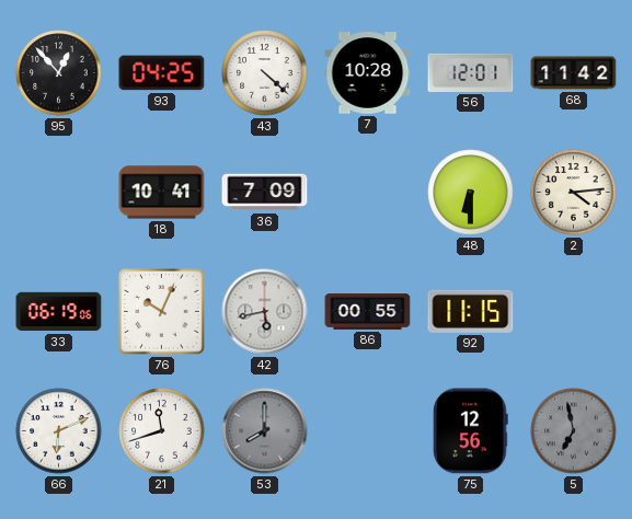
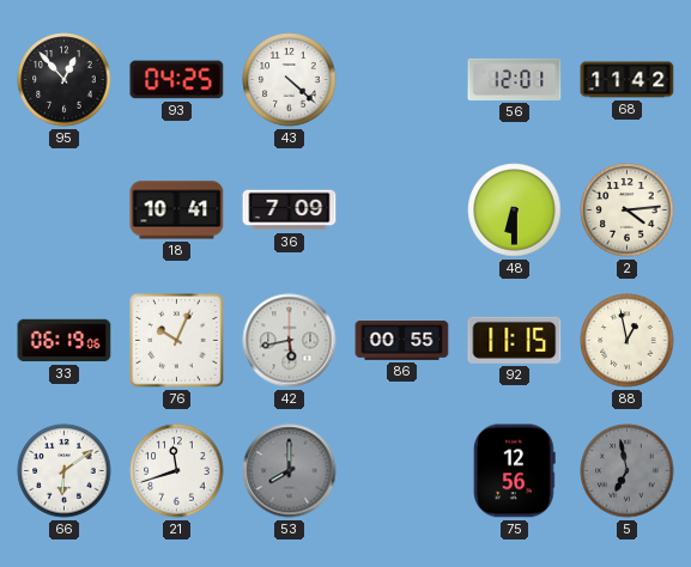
7: 10:28 -> none
88: none -> 12:58
66: 6:11 -> 6:09
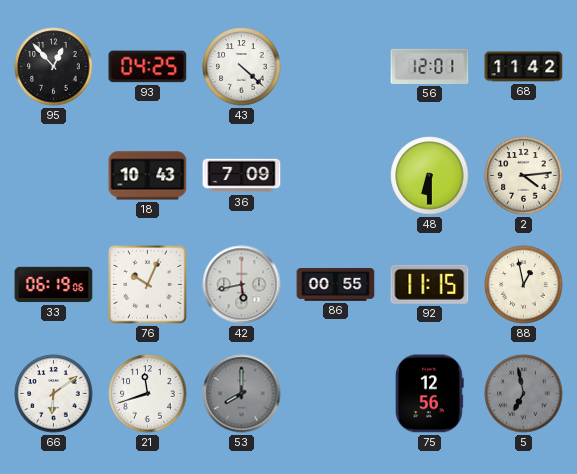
18: 10:41 -> 10:43
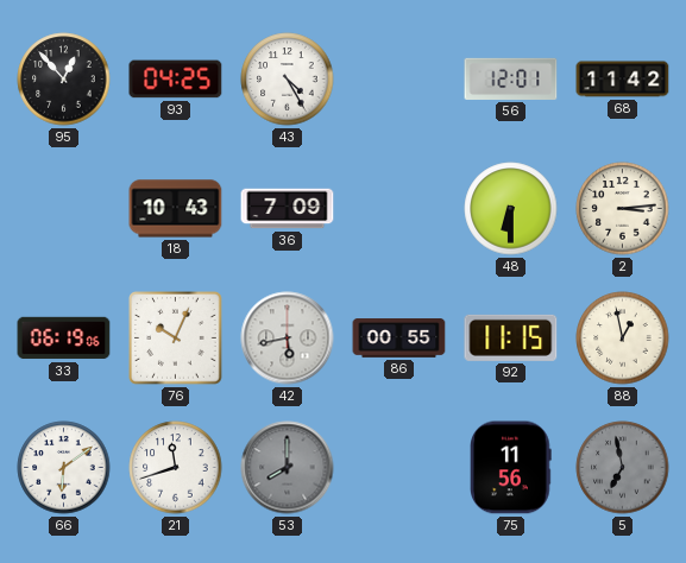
43: 4:22 -> 4:25
2: 4:14 -> 3:14
75: 12:56 -> 11:56
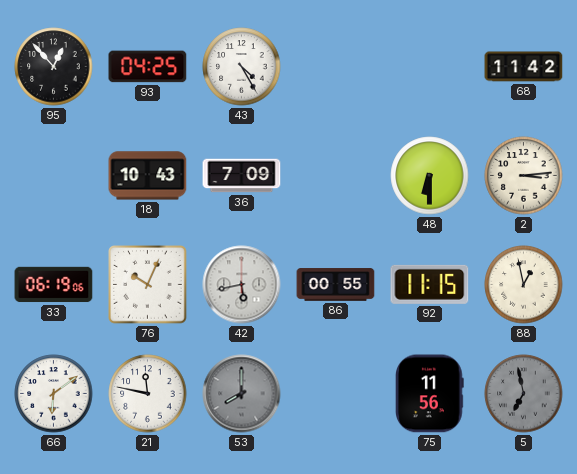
56: 12:01 -> none
21: 11:42 -> 11:47
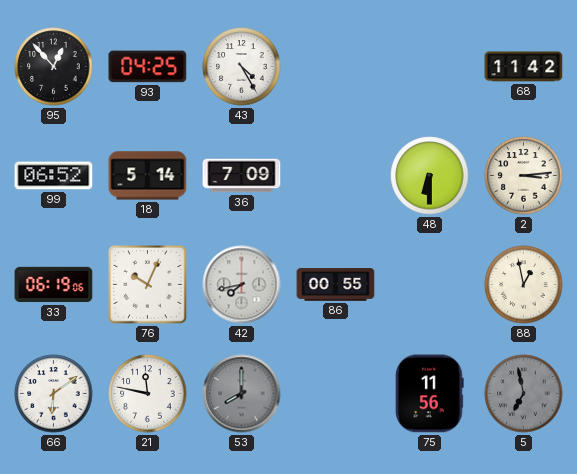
99: none -> 06:52
18: 10:43 -> 5:14
42: 5:43 -> 7:43
92: 11:15 -> none
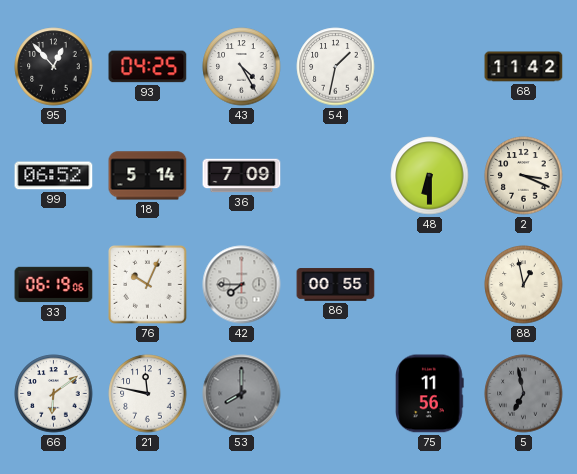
54: none -> 1:32
2: 3:14 -> 3:19
42: 7:43 -> 7:45
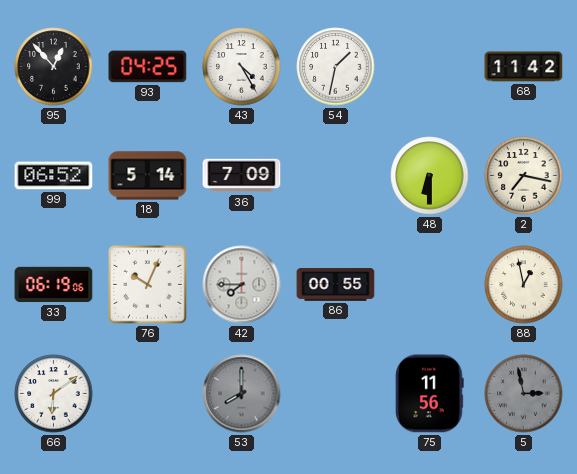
2: 3:19 -> 7:17
21: 11:47 -> none
5: 6:58 -> 2:58
